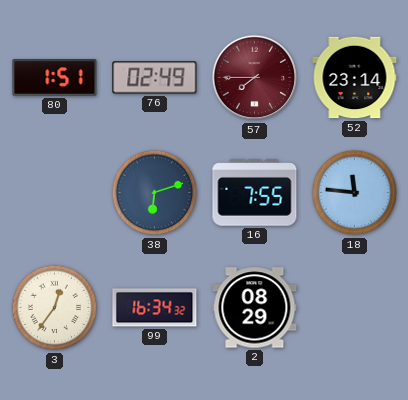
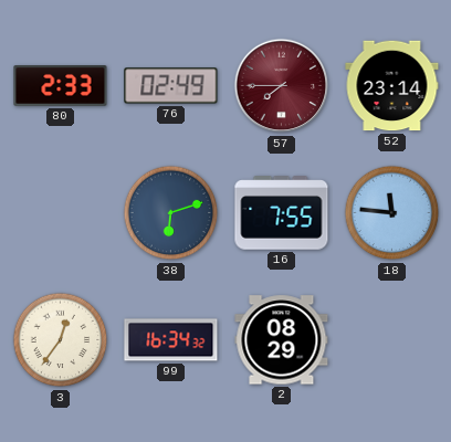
80: 1:51 -> 2:33
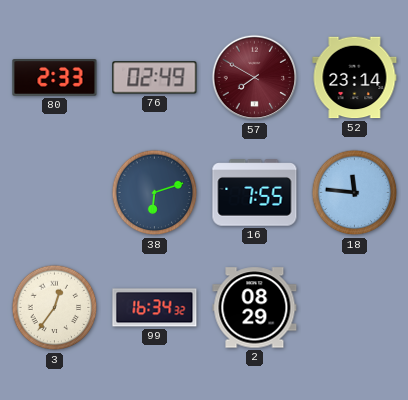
57: 7:45 -> 7:50
